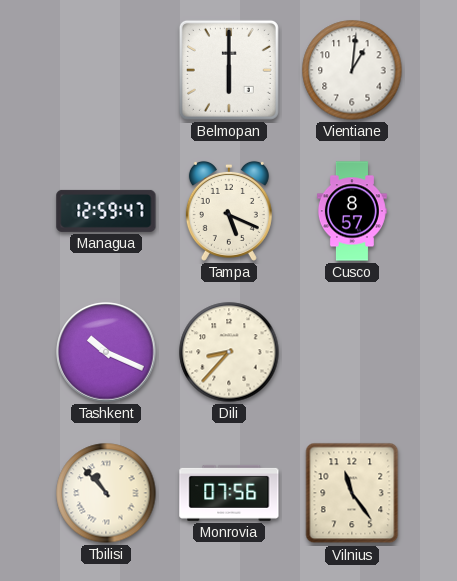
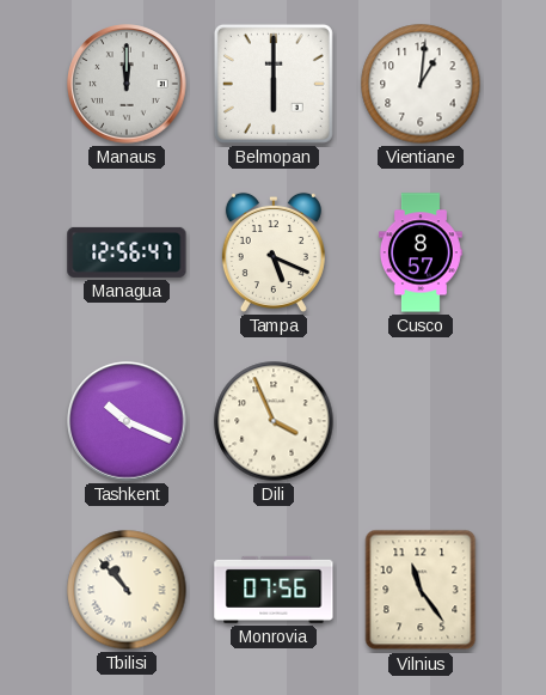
Manaus: none -> 12:00
Managua: 12:59 -> 12:56
Dili: 8:37 -> 3:56
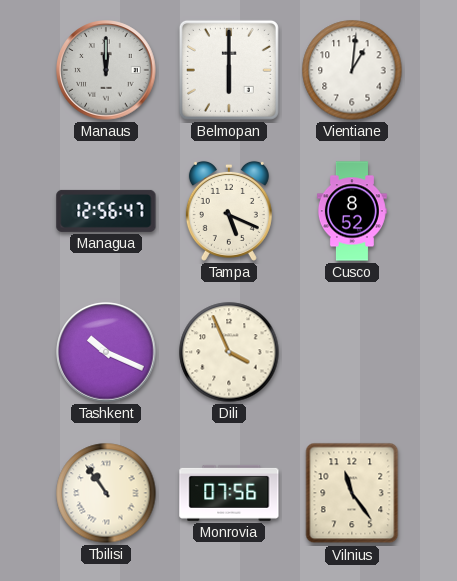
Cusco: 8:57 -> 8:52
Tbilisi: 10:53 -> 10:54
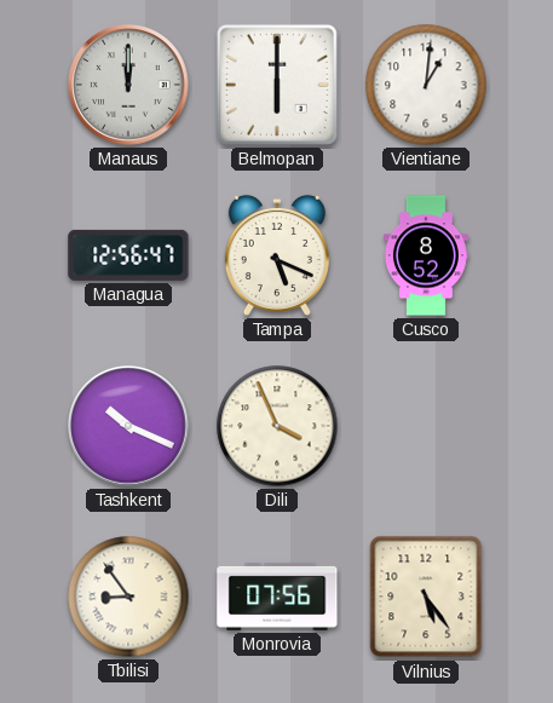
Tbilisi: 10:54 -> 8:54
Vilnius: 11:24 -> 5:24
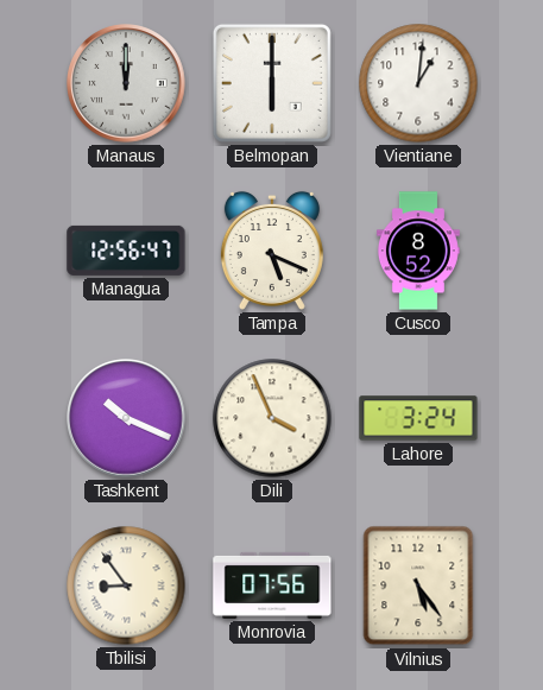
Lahore: none -> 3:24
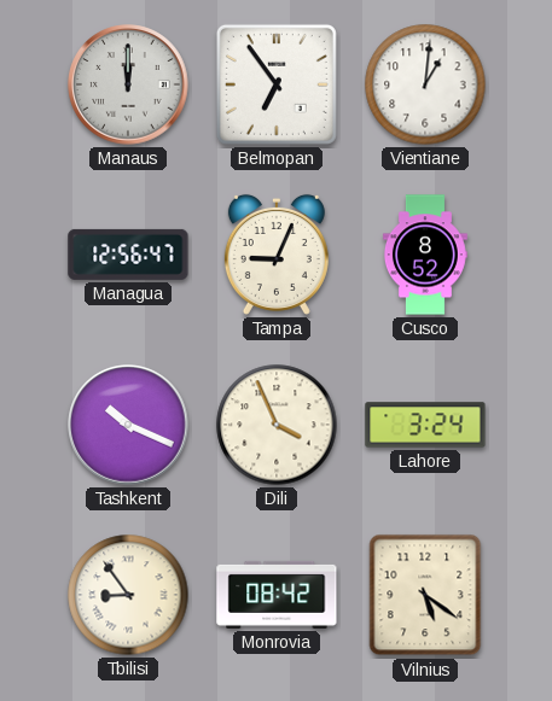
Belmopan: 6:00 -> 6:54
Tampa: 5:19 -> 9:04
Monrovia: 07:56 -> 08:42
Vilnius: 5:24 -> 5:21
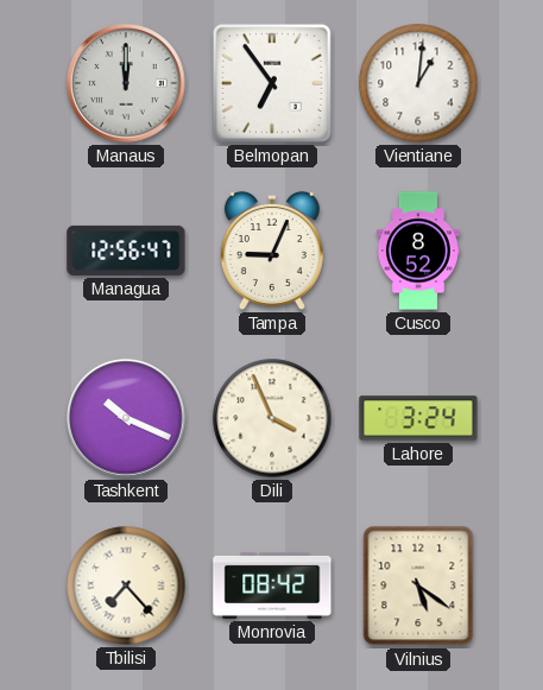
Tbilisi: 8:54 -> 7:23
